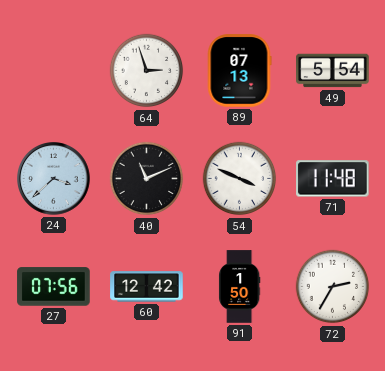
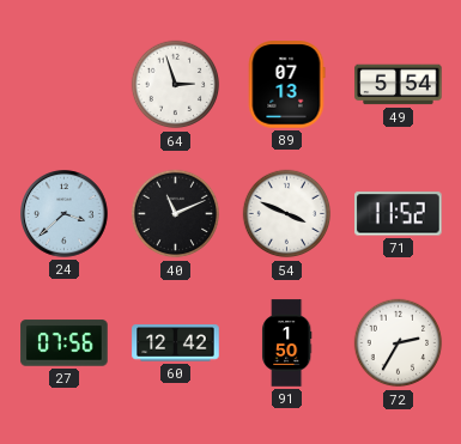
71: 11:48 -> 11:52
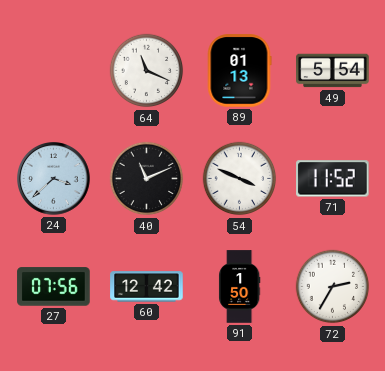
64: 2:57 -> 11:19
89: 07:13 -> 01:13
